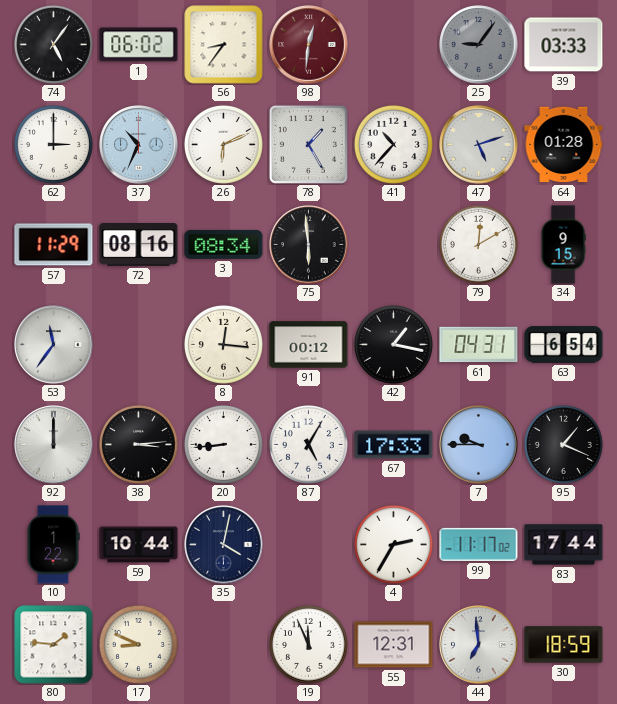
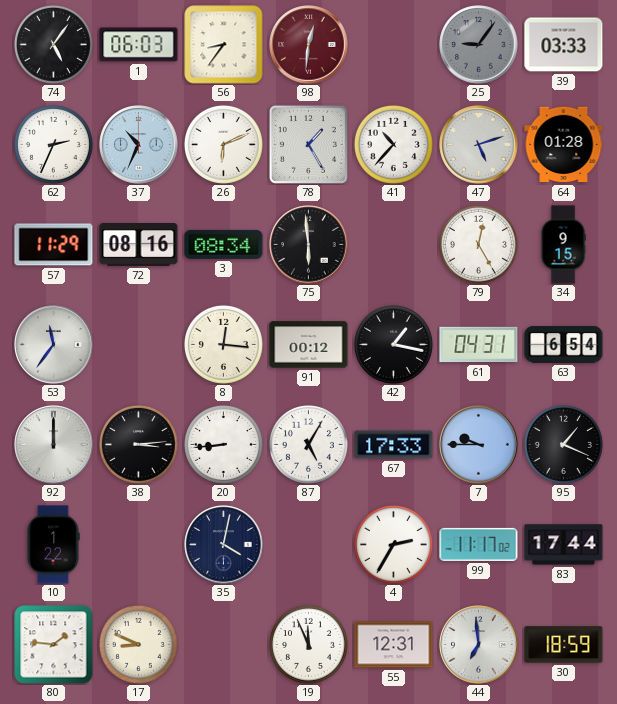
1: 06:02 -> 06:03
62: 3:00 -> 2:34
79: 12:10 -> 12:25
59: 10:44 -> none
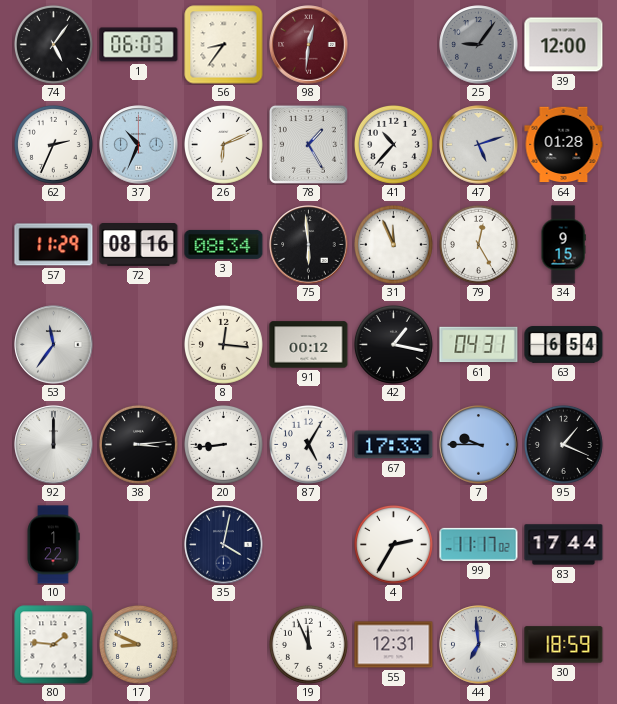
39: 03:33 -> 12:00
31: none -> 11:56
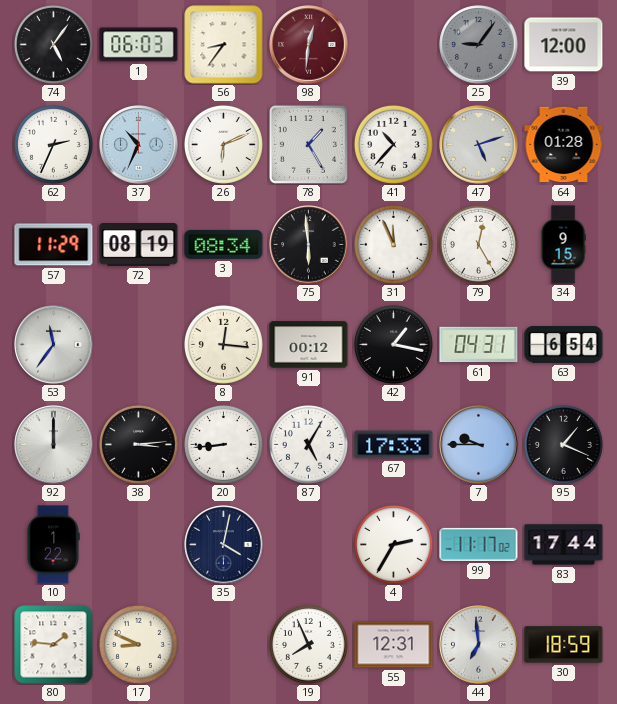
72: 08:16 -> 08:19
19: 11:56 -> 7:56
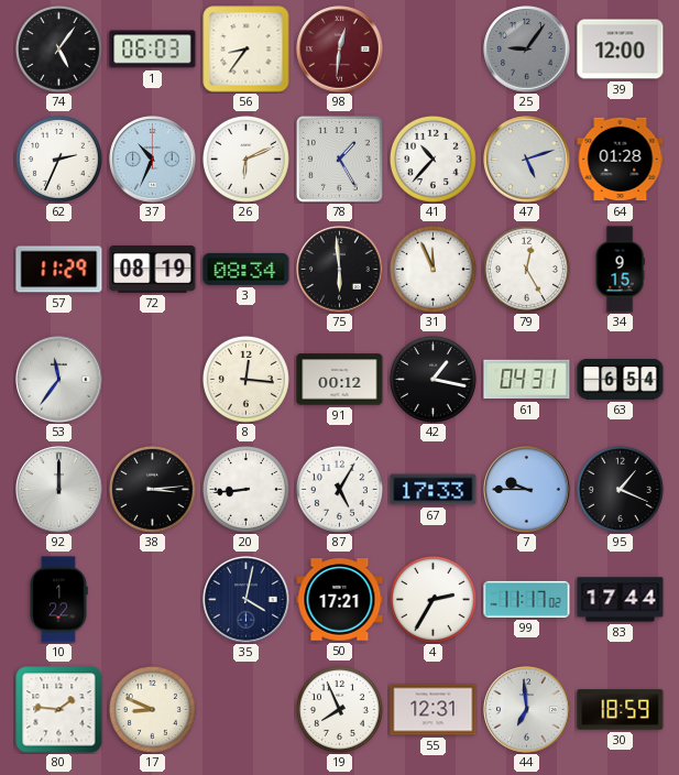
50: none -> 17:21
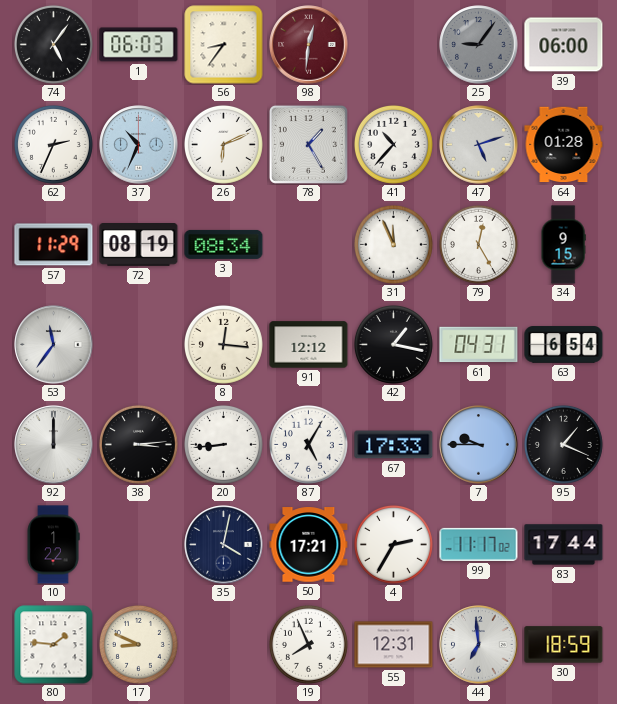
39: 12:00 -> 06:00
75: 5:59 -> none
91: 00:12 -> 12:12
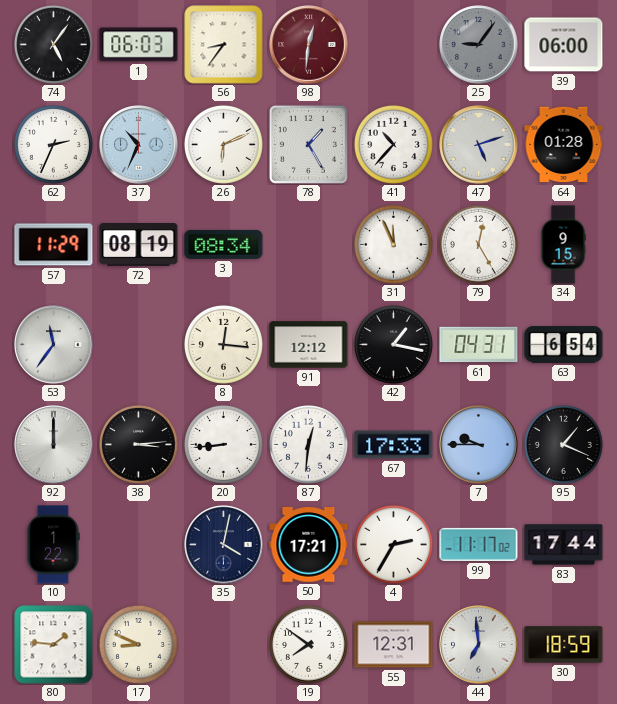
87: 5:05 -> 12:31
19: 7:56 -> 7:51
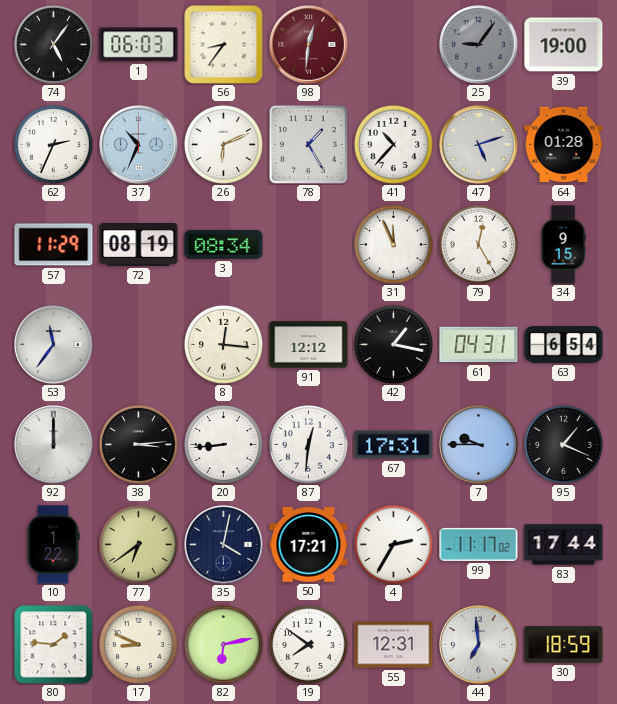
39: 06:00 -> 19:00
67: 17:33 -> 17:31
77: none -> 6:39
82: none -> 6:13
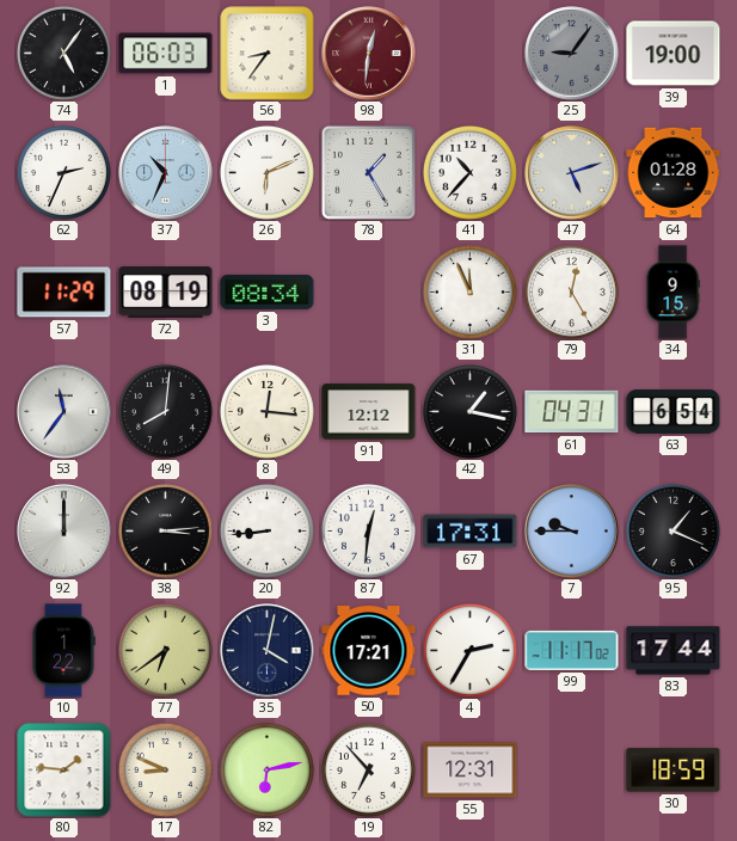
49: none -> 8:01
19: 7:51 -> 6:53
44: 6:59 -> none
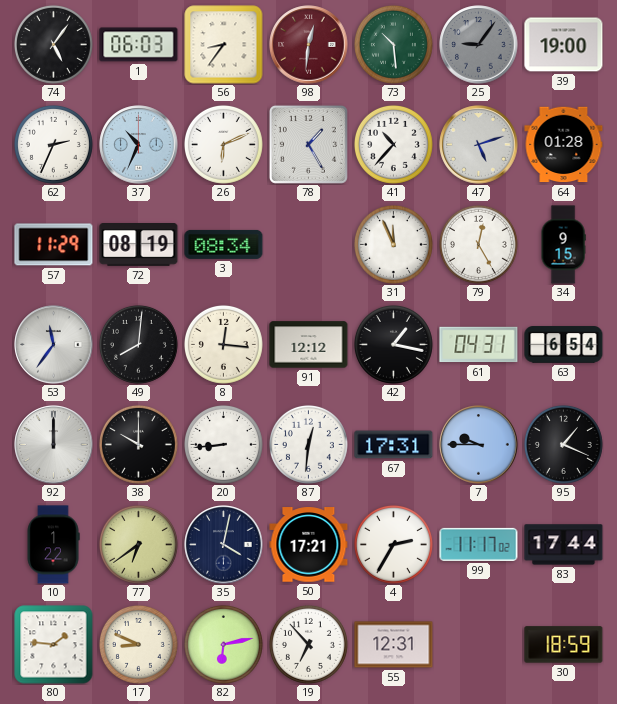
73: none -> 10:29
38: 3:14 -> 10:00
